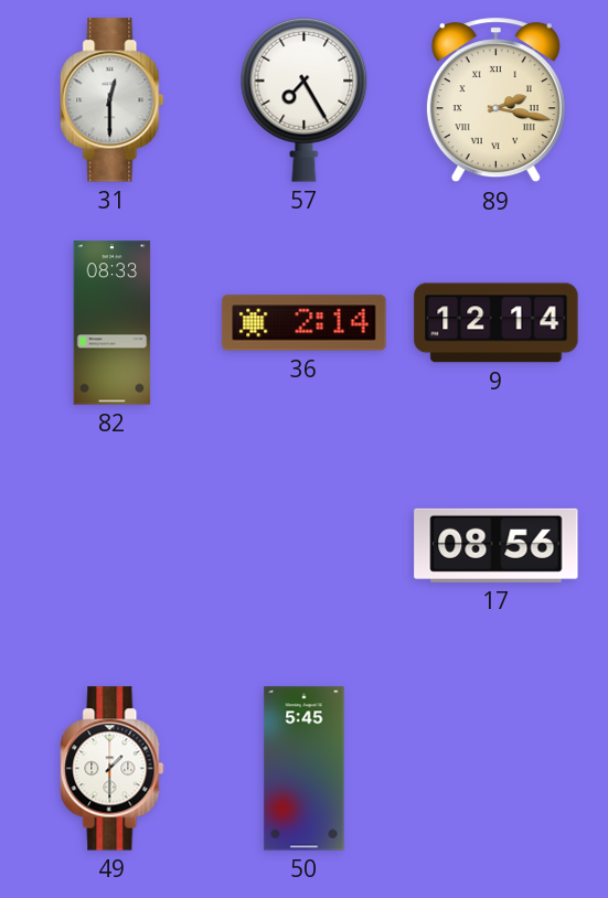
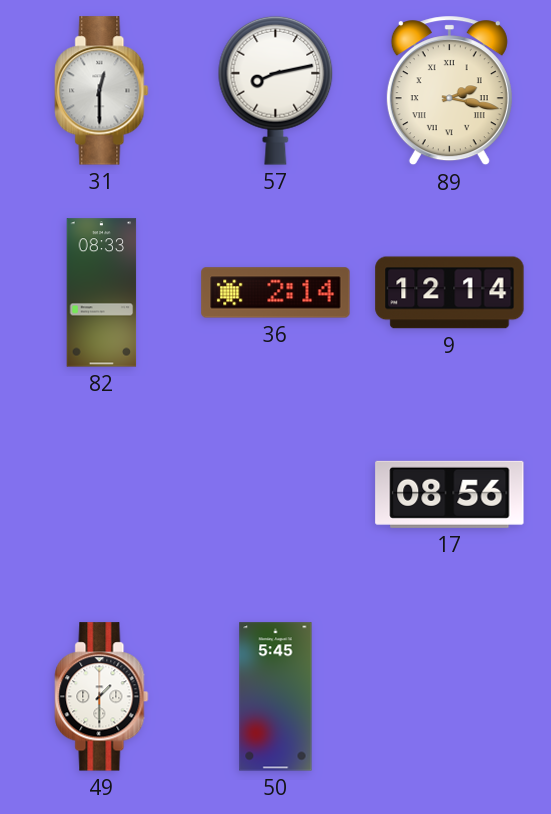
57: 7:25 -> 8:13
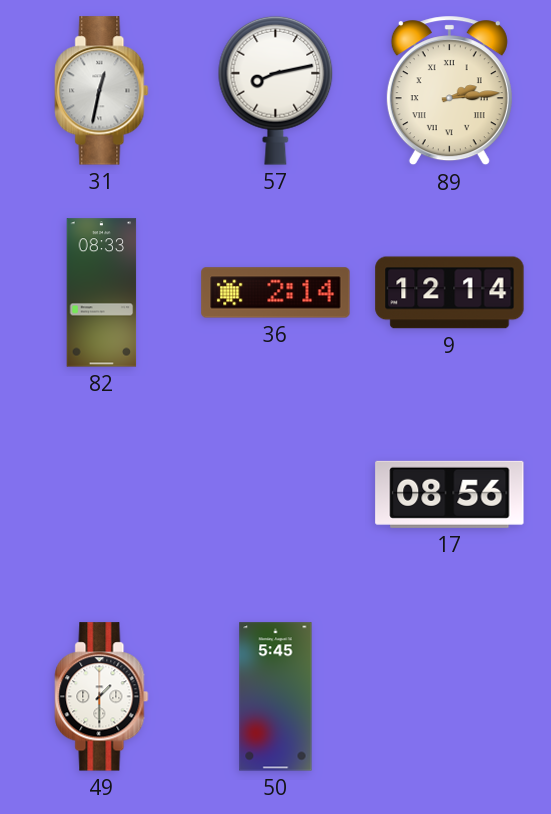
31: 12:30 -> 12:32
89: 2:17 -> 2:14
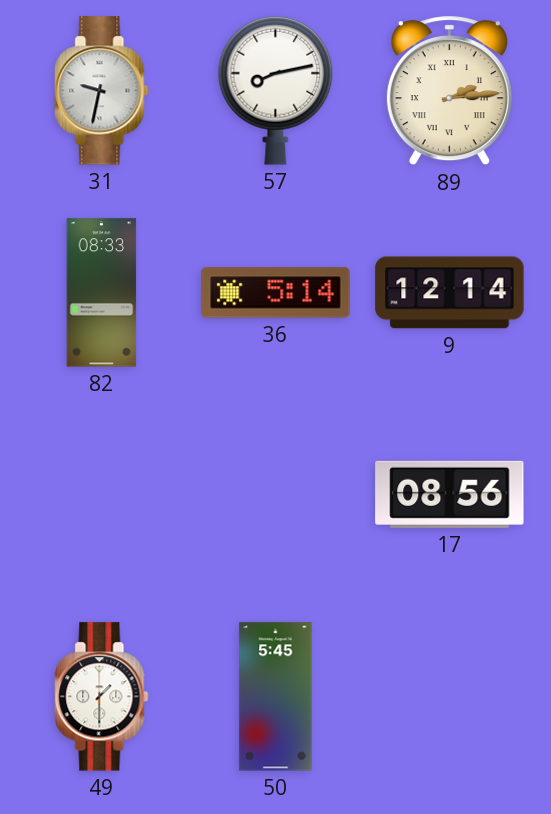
31: 12:32 -> 9:32
36: 2:14 -> 5:14
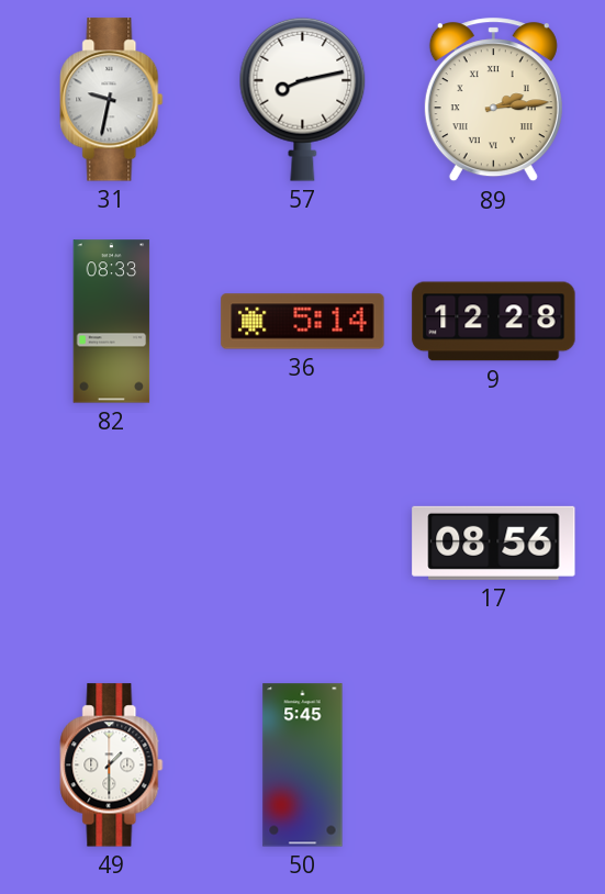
9: 12:14 -> 12:28
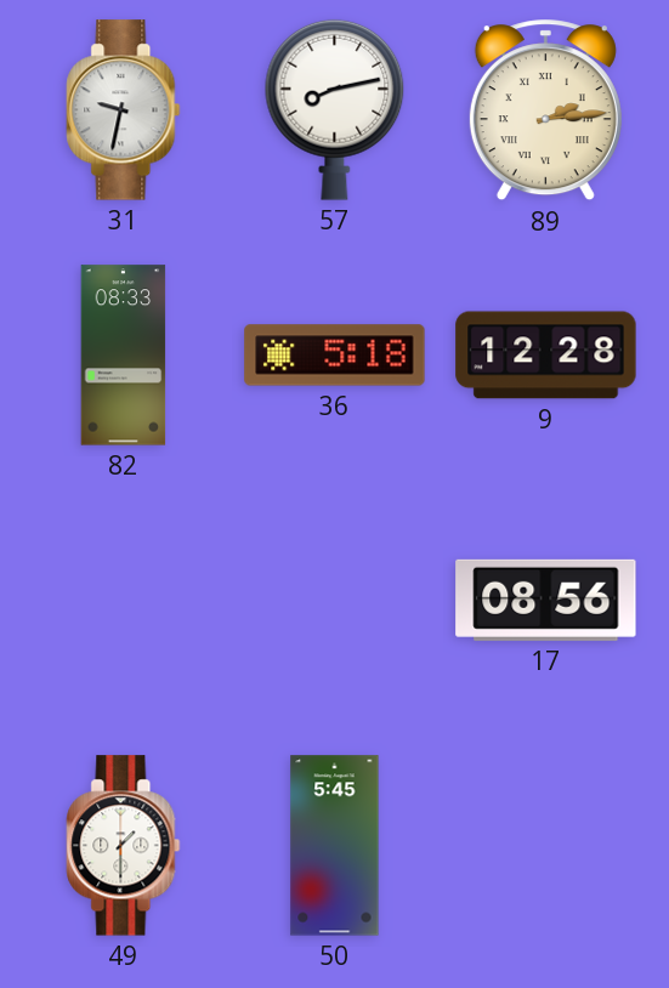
36: 5:14 -> 5:18
